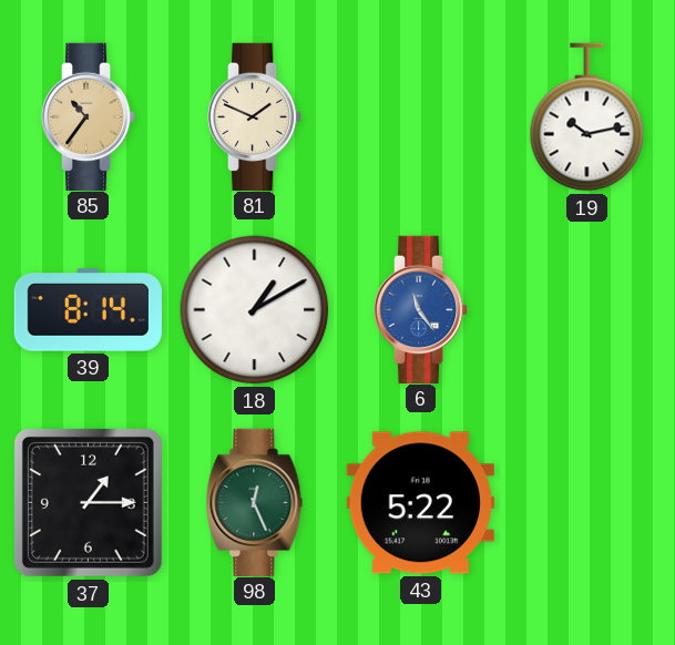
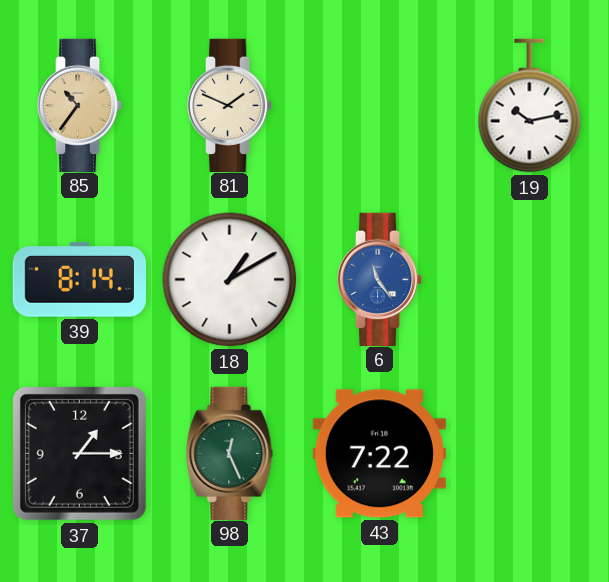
43: 5:22 -> 7:22
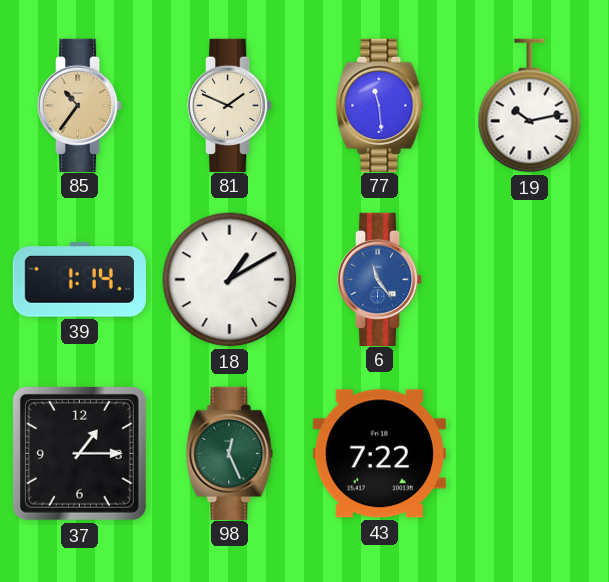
77: none -> 11:29
39: 8:14 -> 1:14
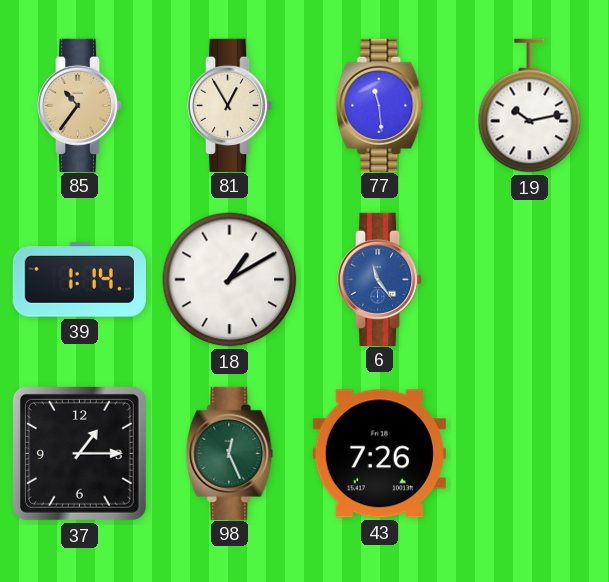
81: 1:49 -> 12:55
43: 7:22 -> 7:26
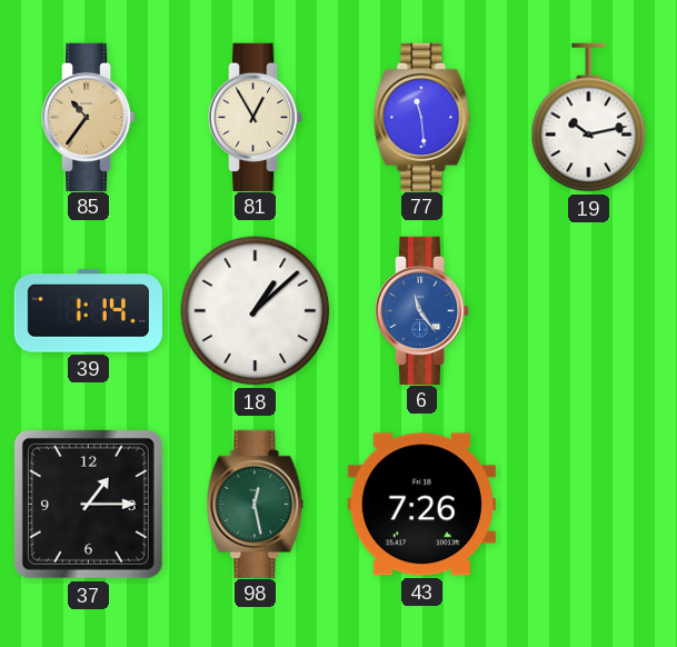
18: 1:10 -> 1:08
98: 12:26 -> 12:28
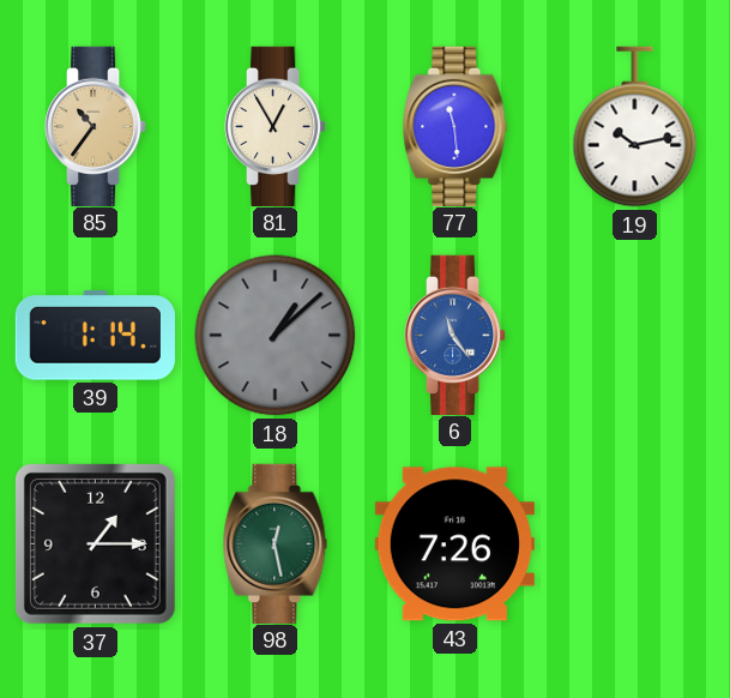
18 dial: white -> grey
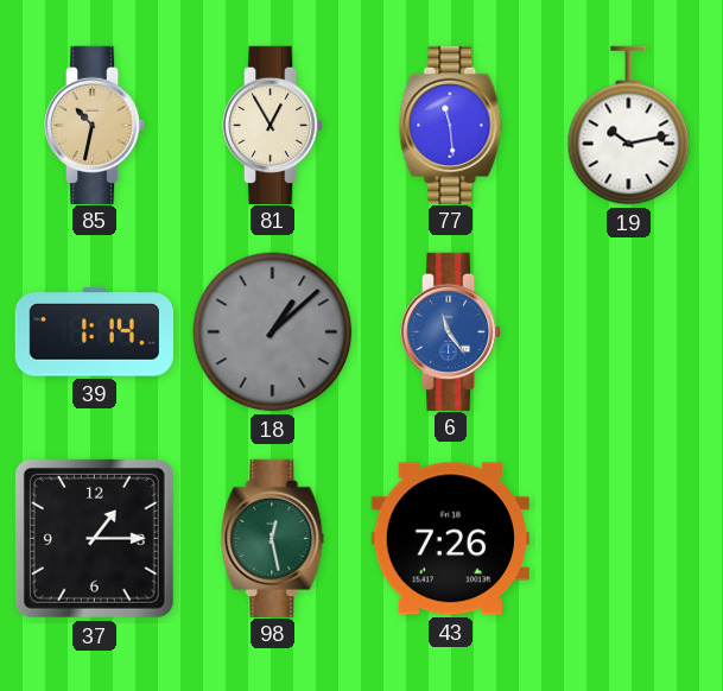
85: 10:36 -> 10:32
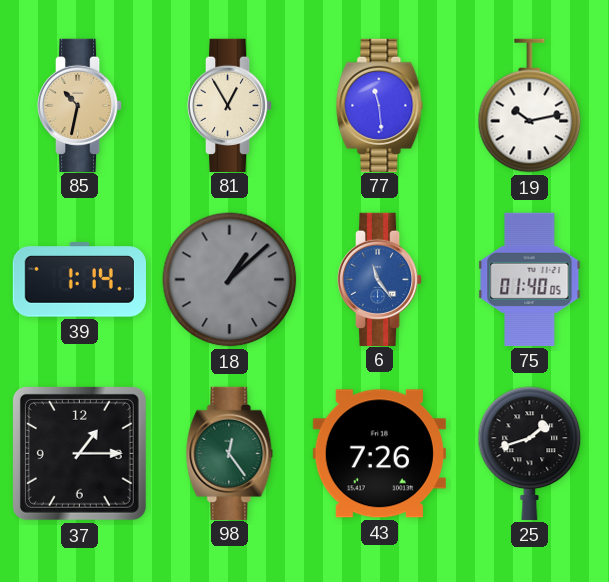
75: none -> 01:40
98: 12:28 -> 12:24
25: none -> 1:42
